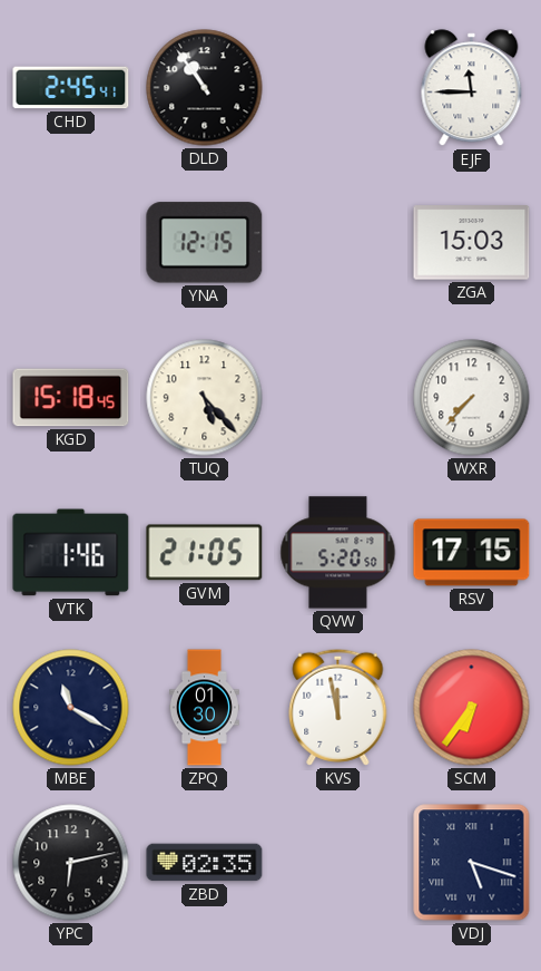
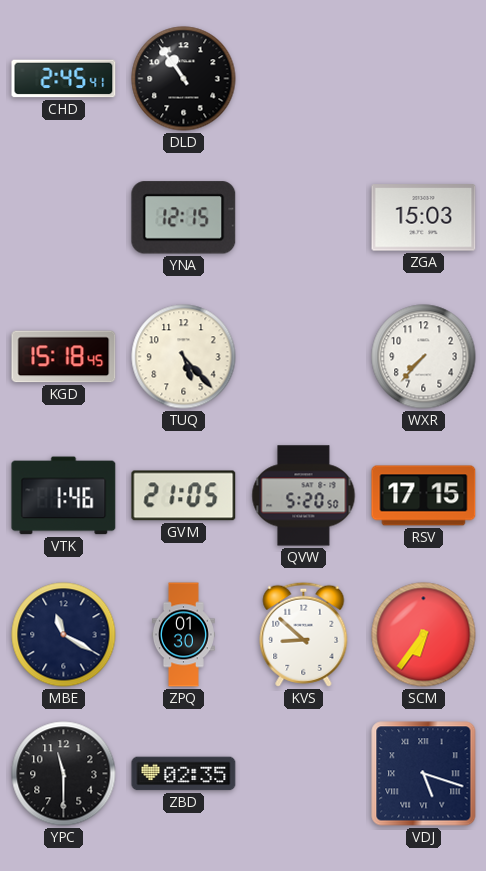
EJF: 11:45 -> none
KVS: 11:58 -> 8:52
YPC: 6:13 -> 11:30
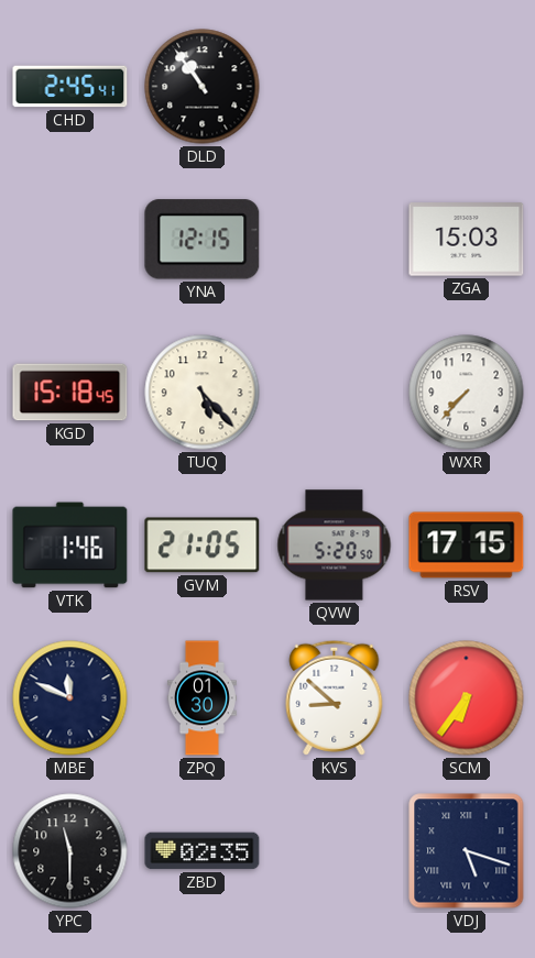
MBE: 11:20 -> 11:49
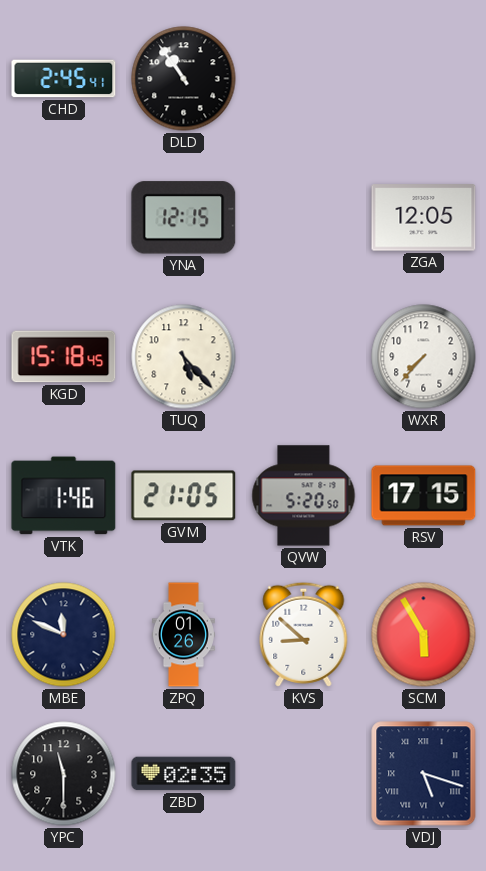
ZGA: 15:03 -> 12:05
ZPQ: 01:30 -> 01:26
SCM: 6:36 -> 5:55
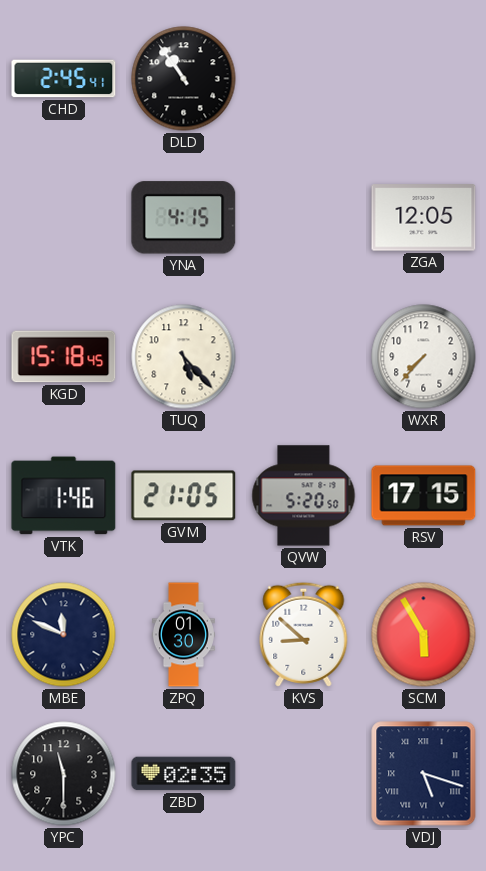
YNA: 12:15 -> 4:15
ZPQ: 01:26 -> 01:30
